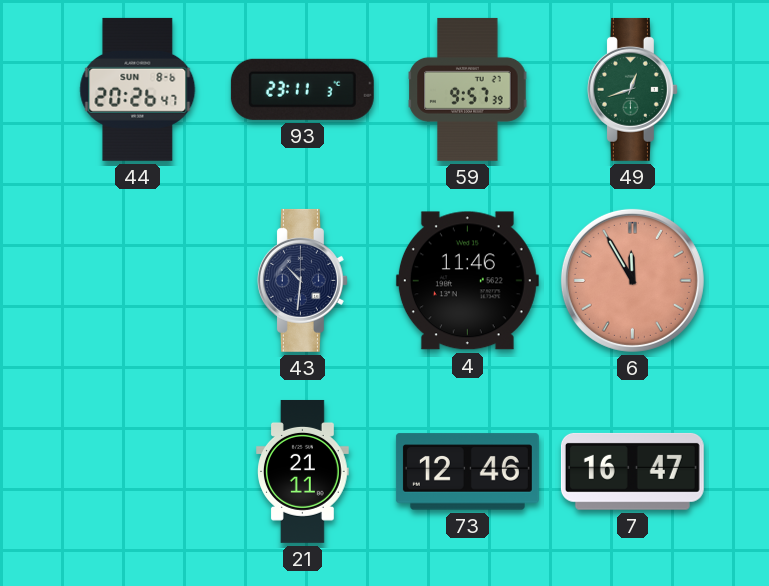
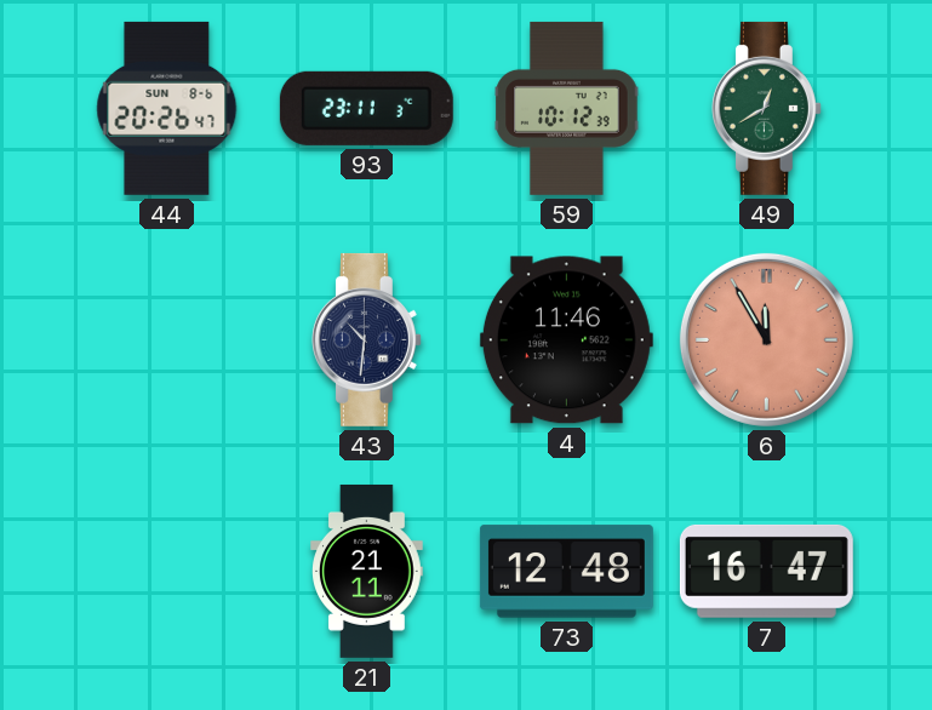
59: 9:57 -> 10:12
49: 12:42 -> 12:40
73: 12:46 -> 12:48
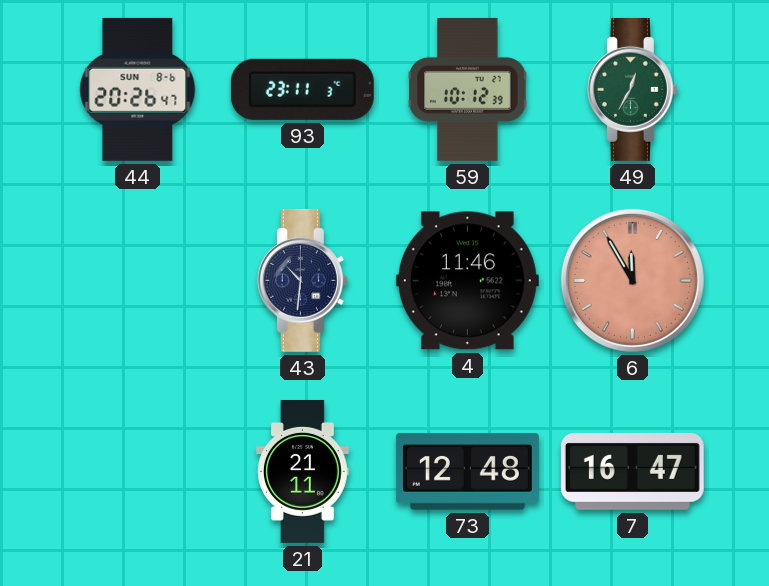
49: 12:40 -> 12:35
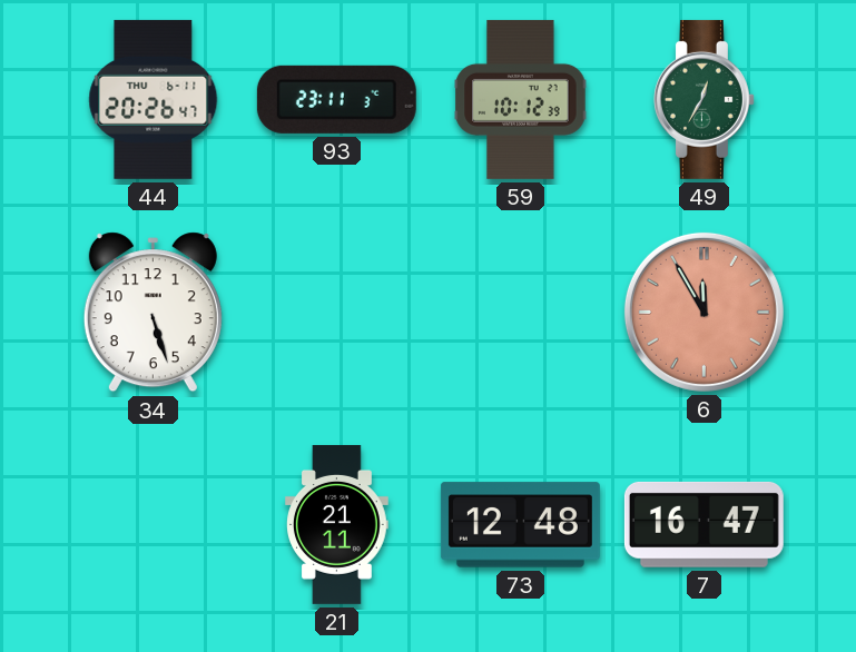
44 date: SUN 8-6 -> THU 6-11
34: none -> 5:27
43: 10:31 -> none
4: 11:46 -> none
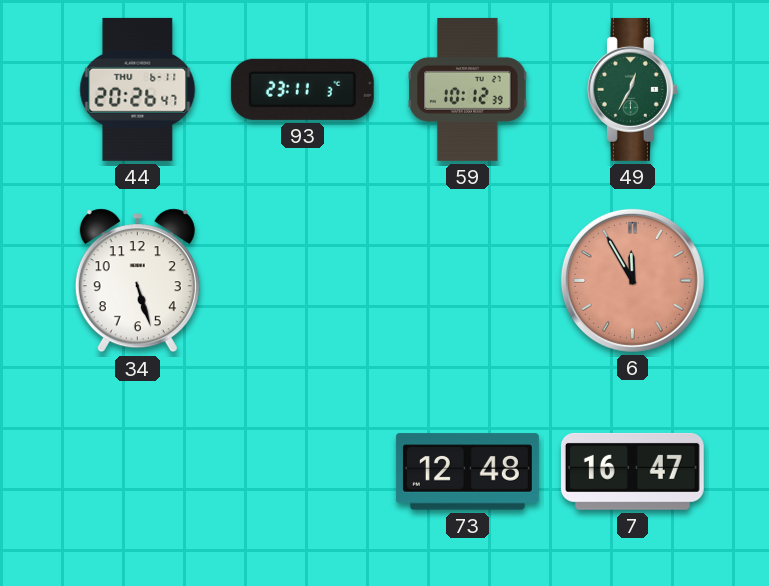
21: 21:11 -> none
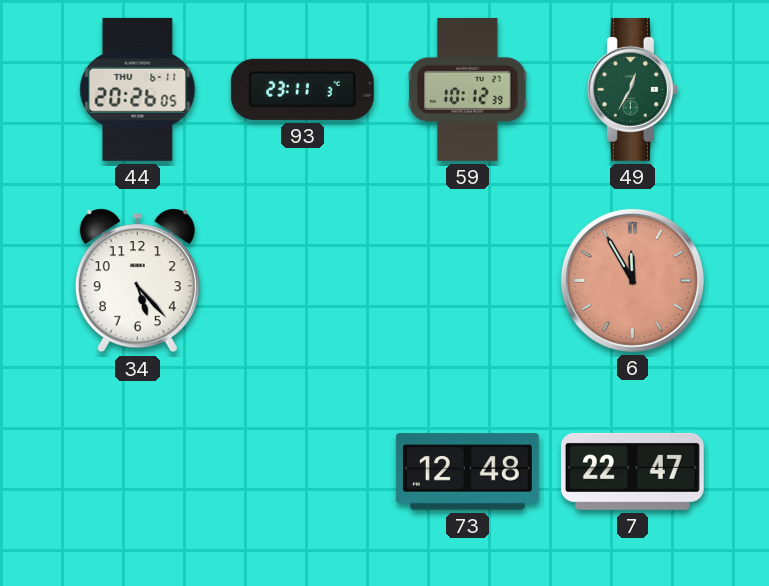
44: 20:26:47 -> 20:26:05
34: 5:27 -> 5:23
7: 16:47 -> 22:47
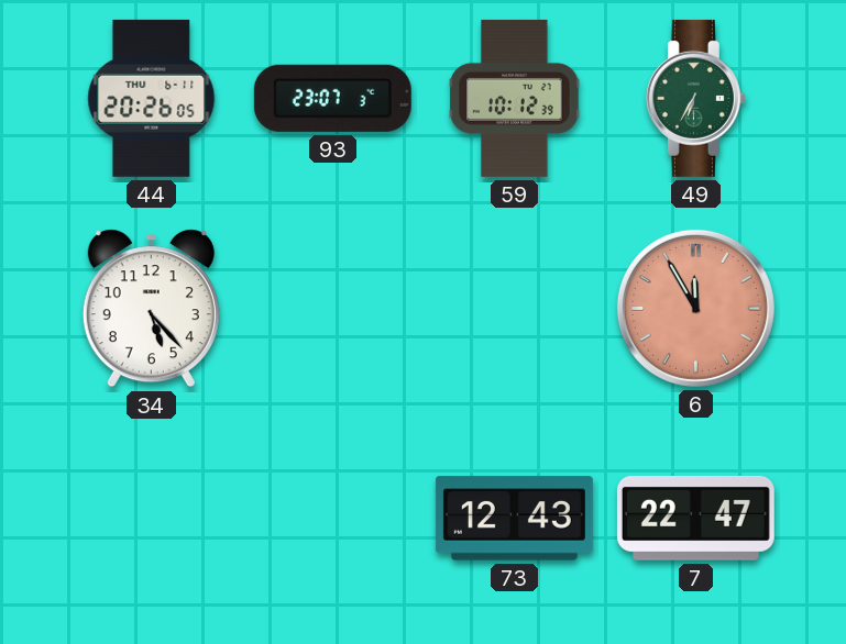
93: 23:11 -> 23:07
49: 12:35 -> 6:35
73: 12:48 -> 12:43
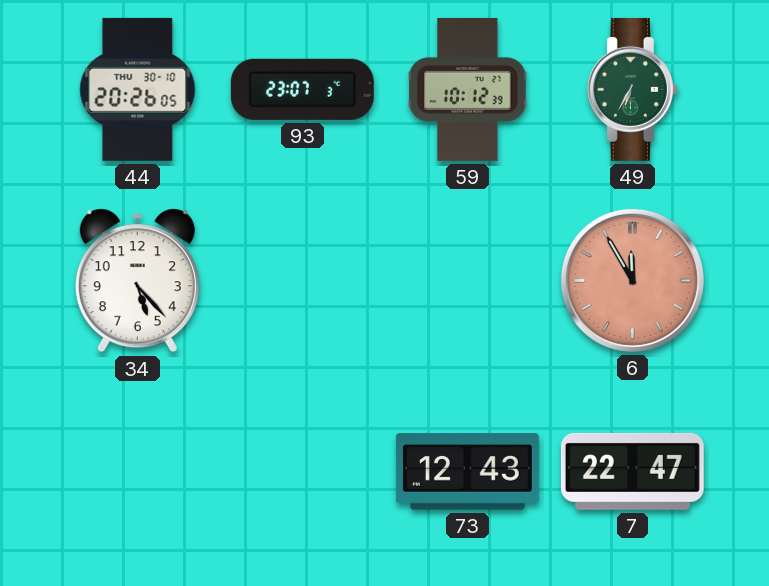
44 date: THU 6-11 -> THU 30-10
